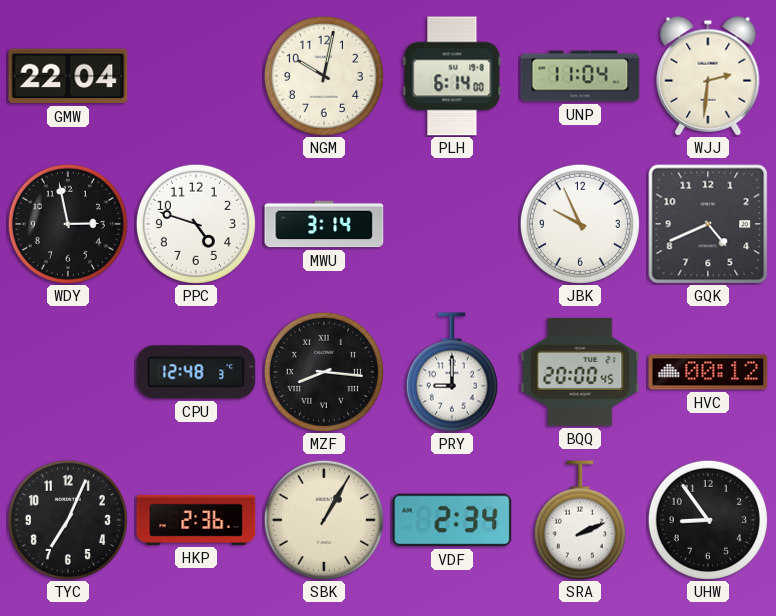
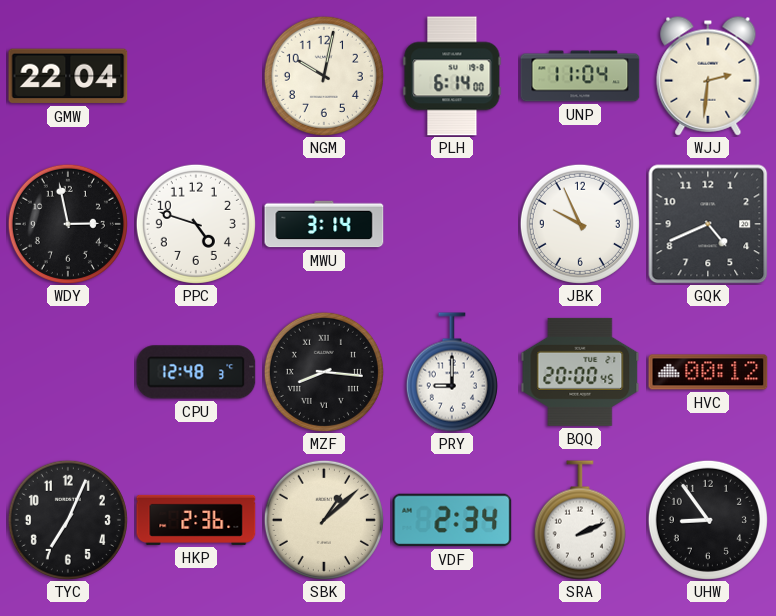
SBK: 1:05 -> 1:08
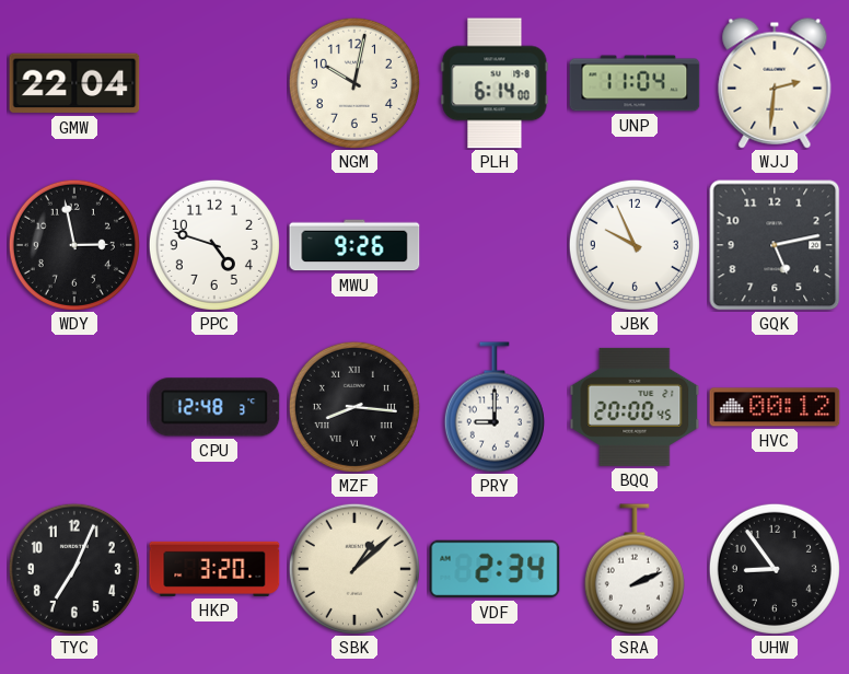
MWU: 3:14 -> 9:26
GQK: 4:41 -> 5:13
HKP: 2:36 -> 3:20
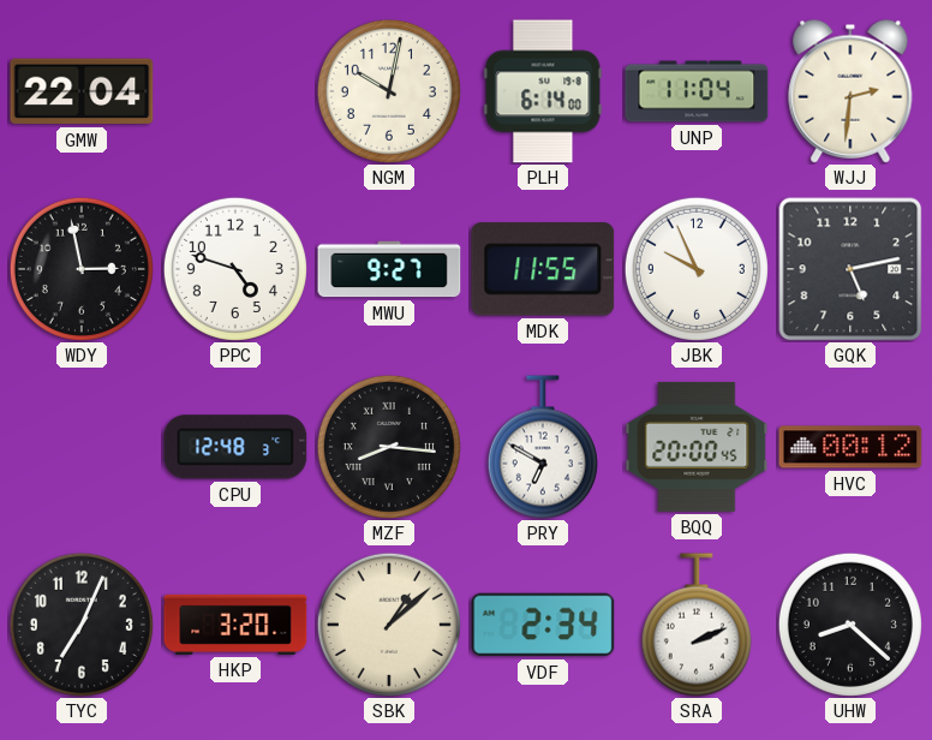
MWU: 9:26 -> 9:27
MDK: none -> 11:55
PRY: 9:00 -> 6:50
UHW: 8:54 -> 8:22
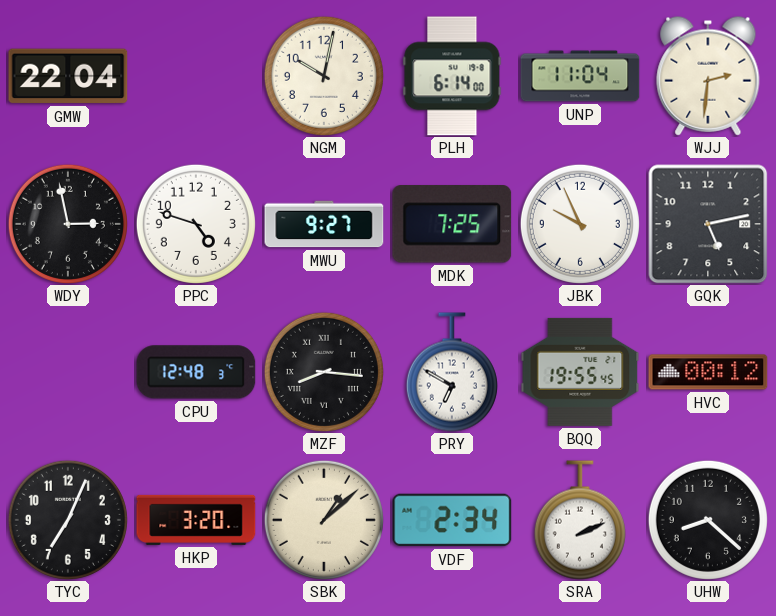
MDK: 11:55 -> 7:25
BQQ: 20:00 -> 19:55
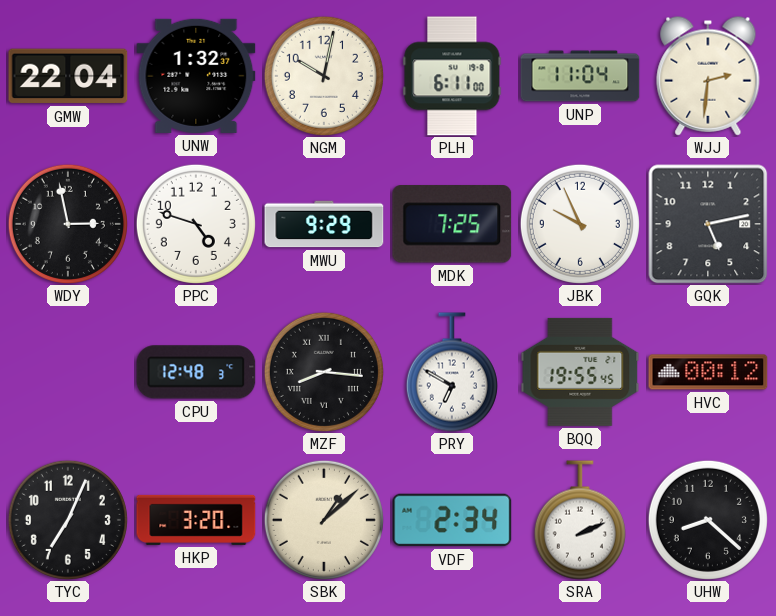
UNW: none -> 1:32
PLH: 6:14 -> 6:11
MWU: 9:27 -> 9:29
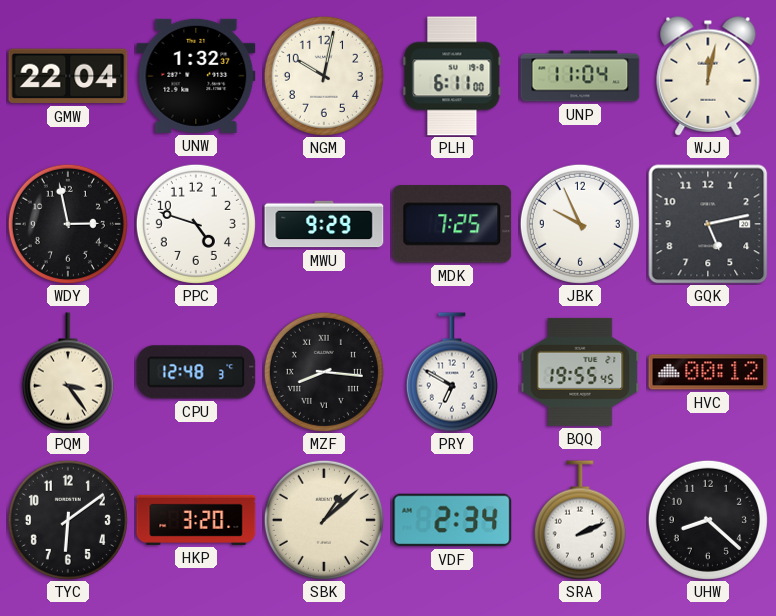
WJJ: 2:31 -> 12:02
PQM: none -> 3:24
TYC: 7:04 -> 6:09
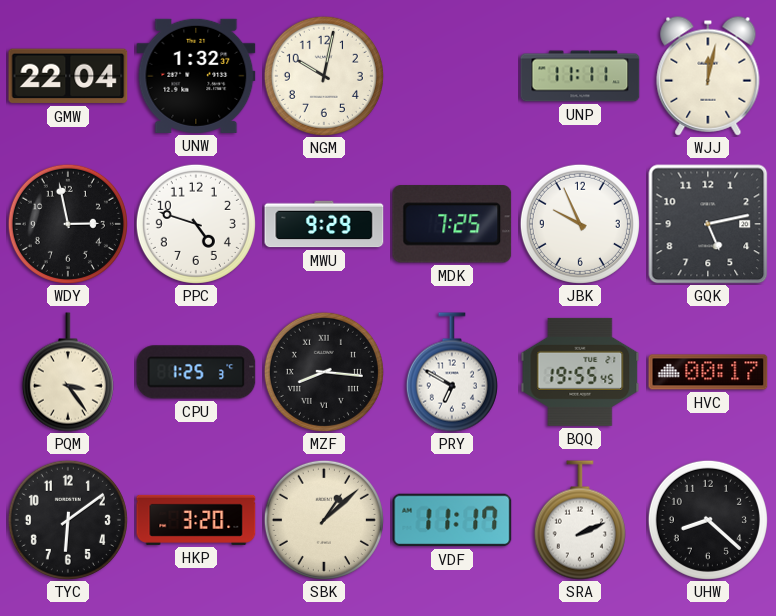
PLH: 6:11 -> none
UNP: 11:04 -> 11:11
CPU: 12:48 -> 1:25
HVC: 00:12 -> 00:17
VDF: 2:34 -> 11:17
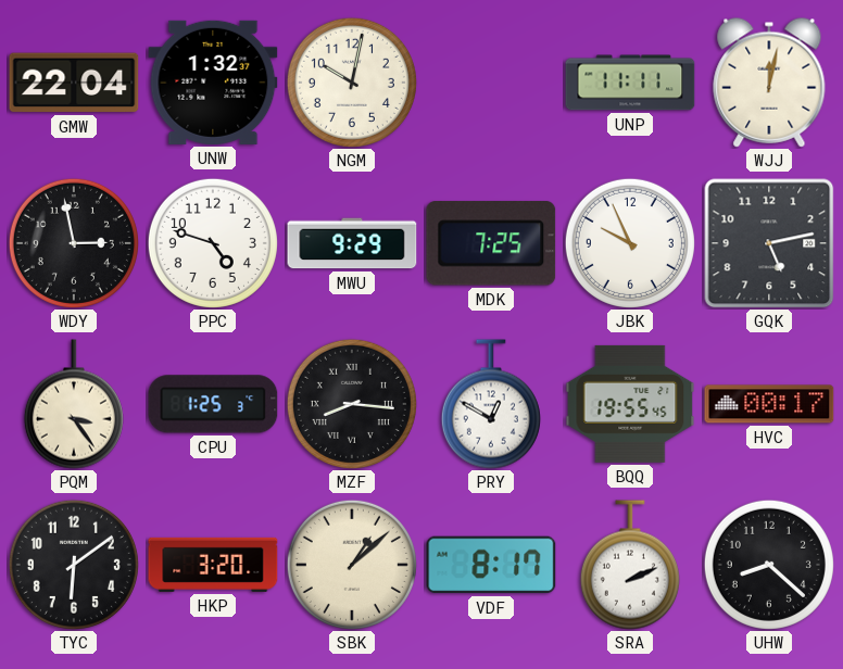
PRY: 6:50 -> 12:50
VDF: 11:17 -> 8:17
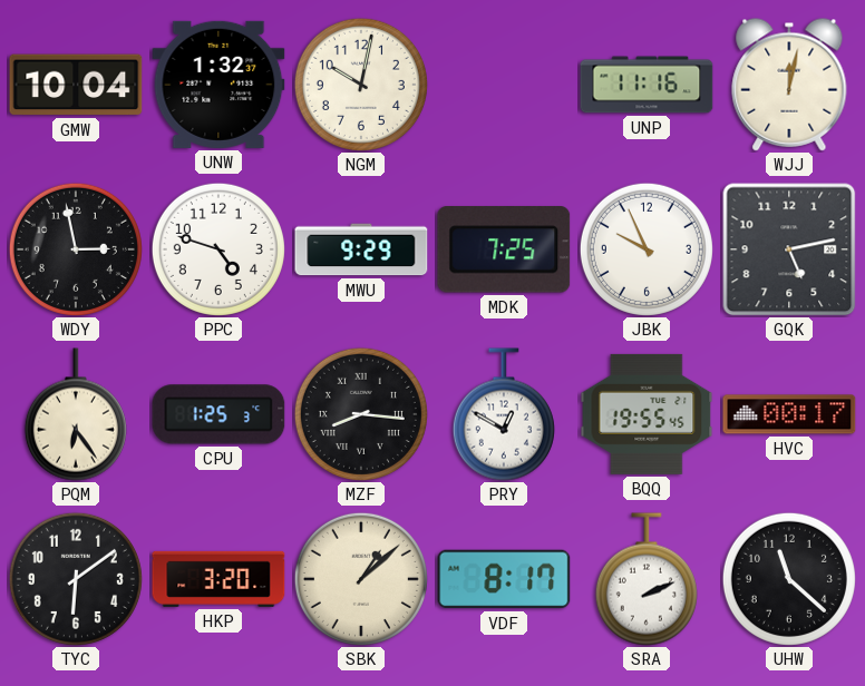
GMW: 22:04 -> 10:04
UNP: 11:11 -> 11:16
PQM: 3:24 -> 6:24
UHW: 8:22 -> 11:22
